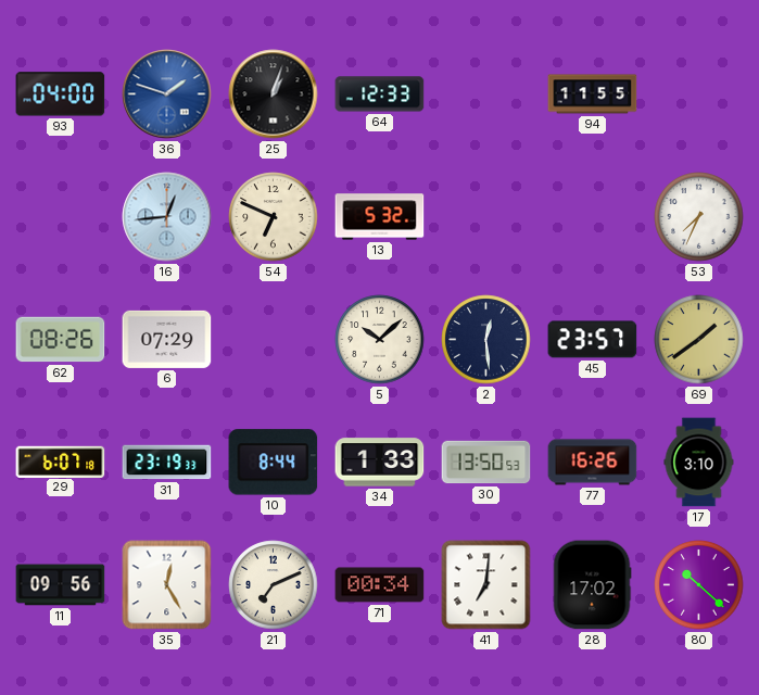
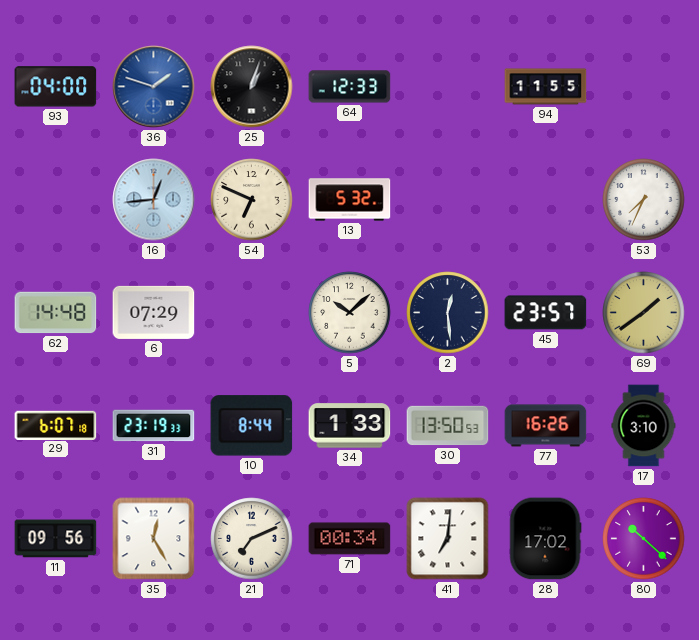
62: 08:26 -> 14:48
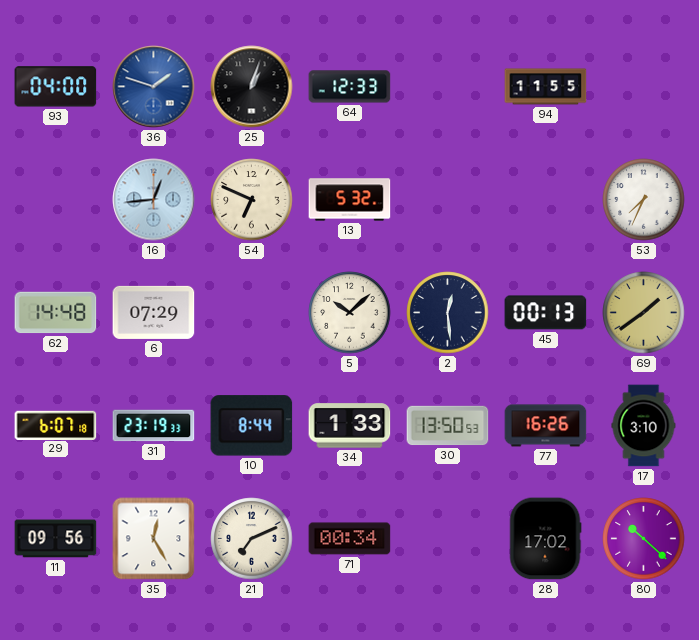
45: 23:57 -> 00:13
41: 7:01 -> none
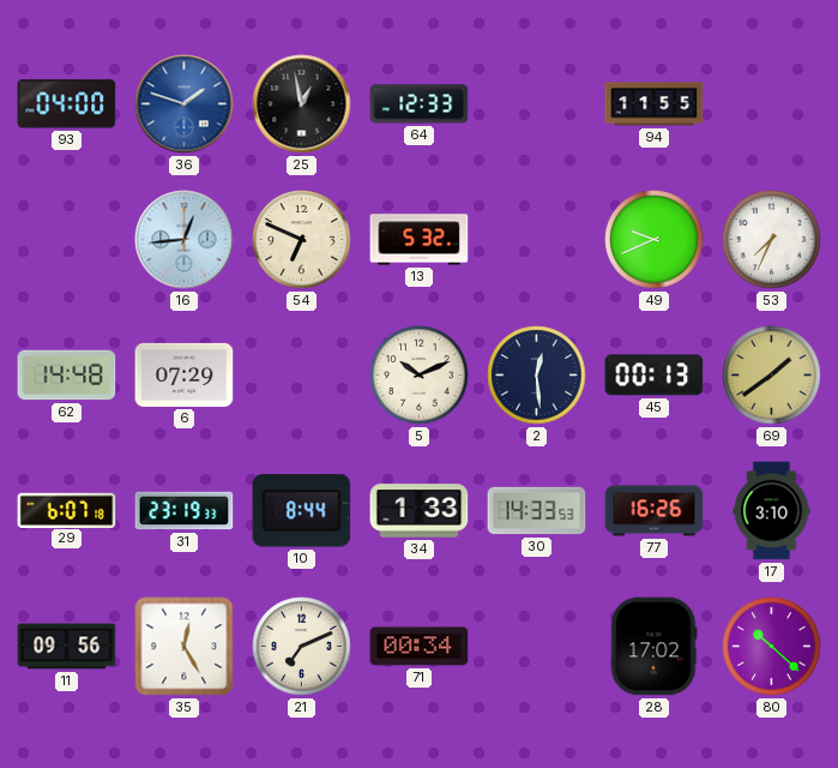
25: 1:03 -> 12:58
49: none -> 9:41
5: 10:08 -> 10:11
30: 13:50 -> 14:33
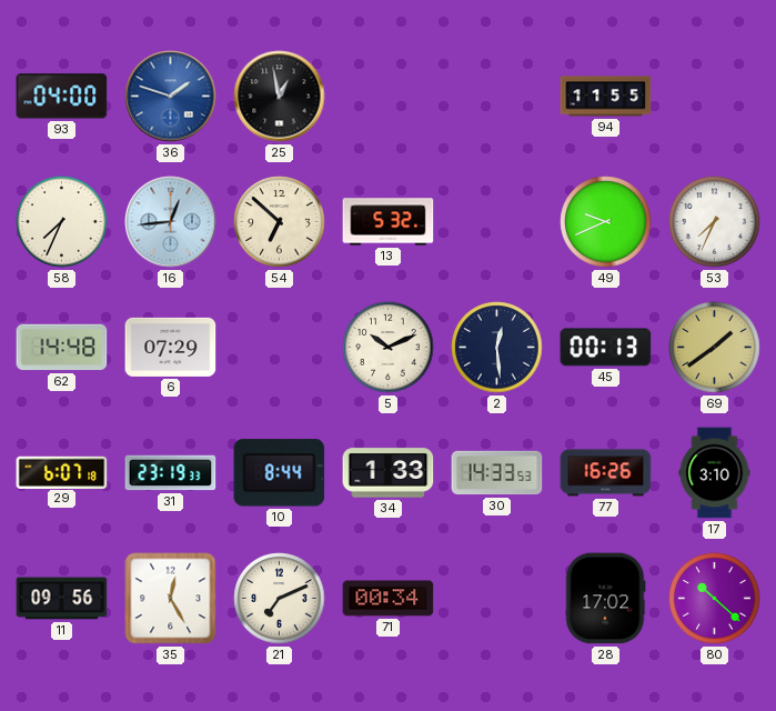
64: 12:33 -> none
58: none -> 7:34
54: 6:49 -> 6:52
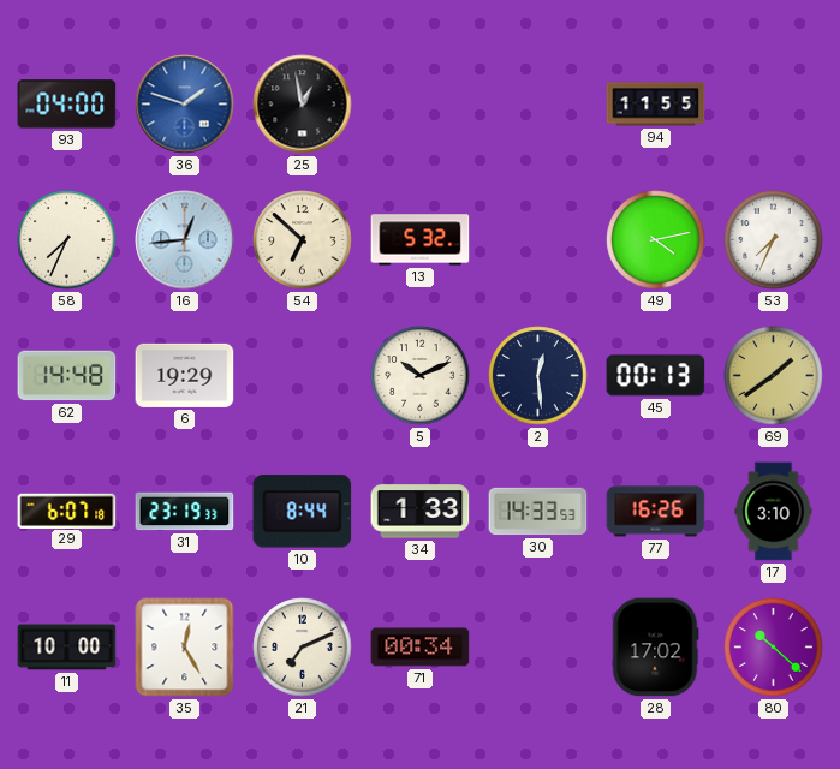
49: 9:41 -> 4:13
6: 07:29 -> 19:29
11: 09:56 -> 10:00
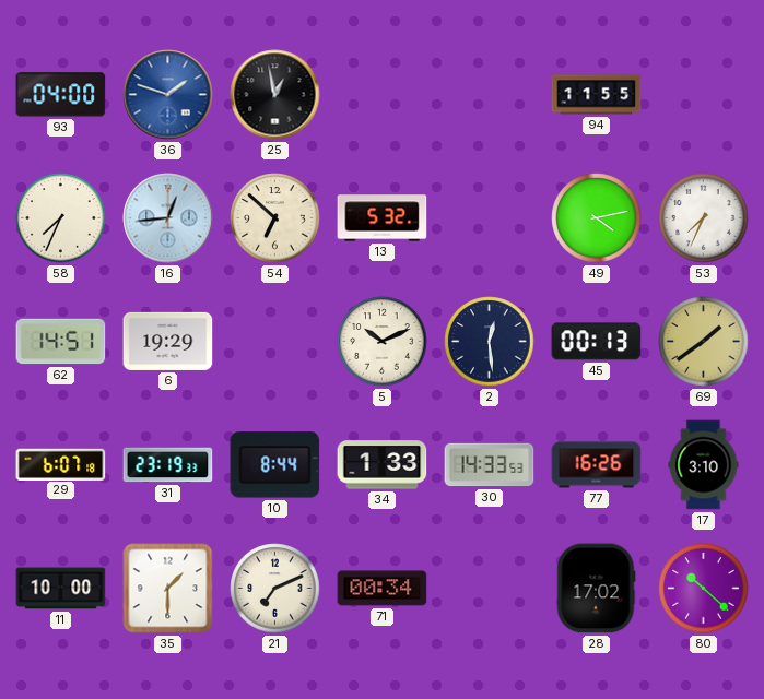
62: 14:48 -> 14:51
35: 12:25 -> 1:30
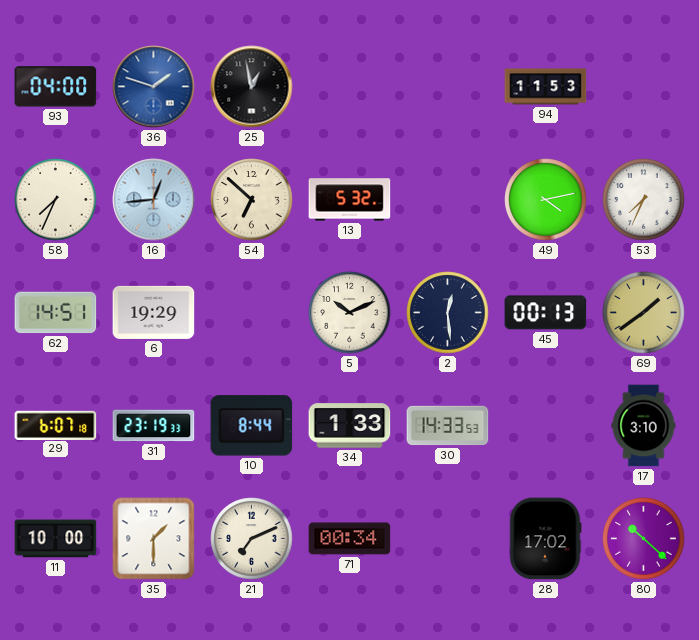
94: 11:55 -> 11:53
77: 16:26 -> none
